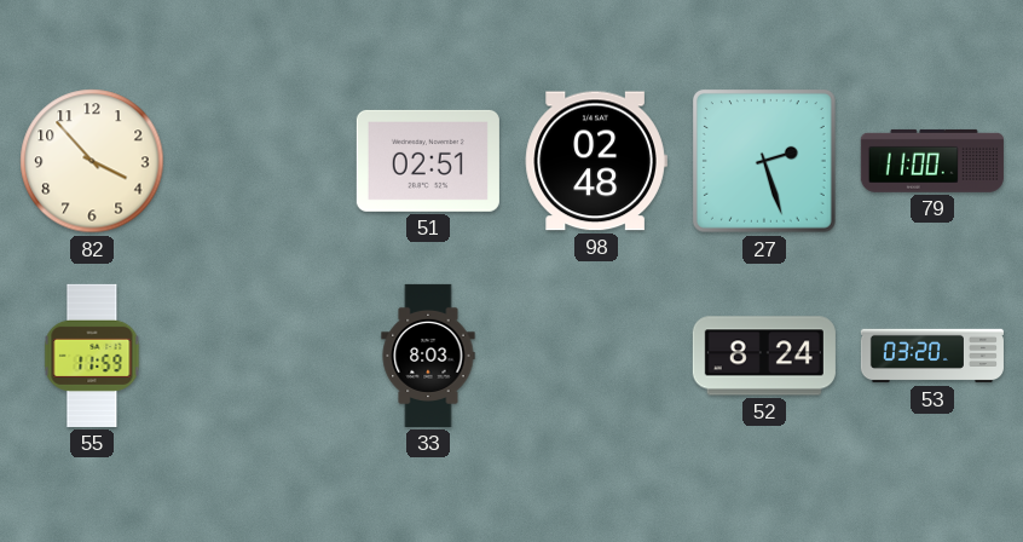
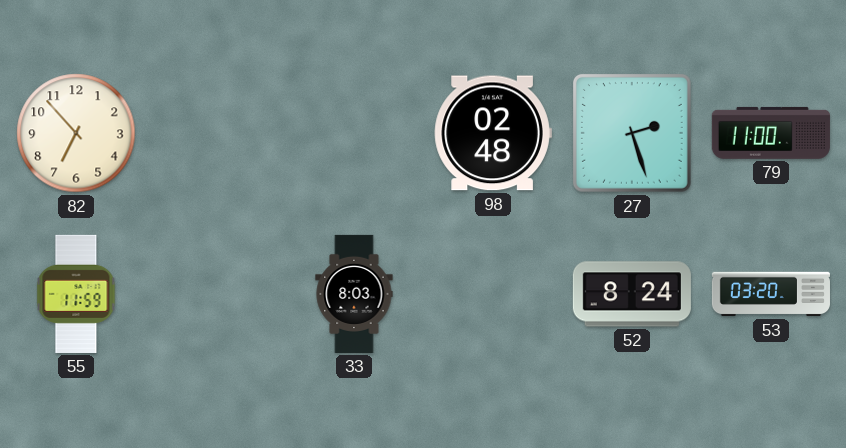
82: 3:53 -> 6:53
51: 02:51 -> none
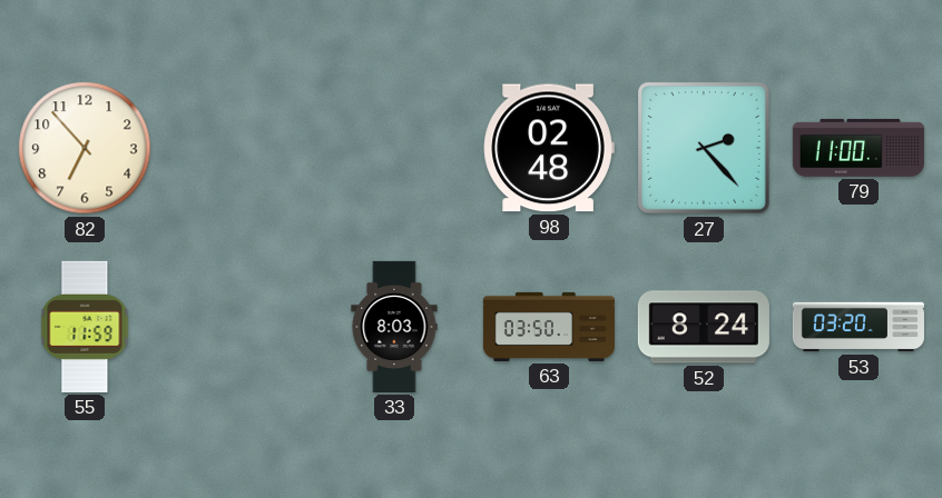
27: 2:27 -> 2:23
63: none -> 03:50
